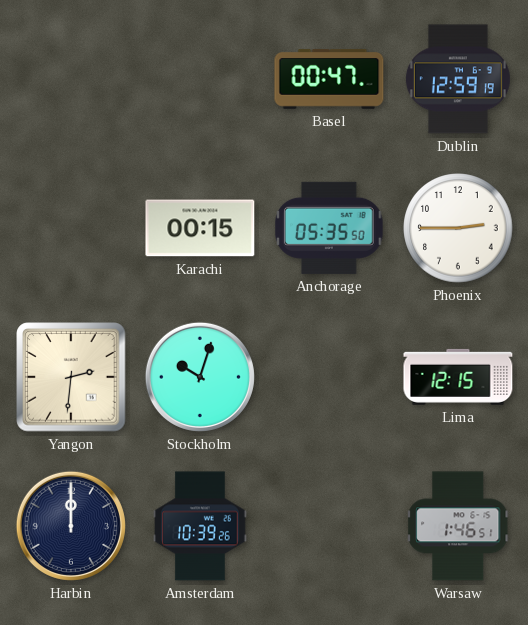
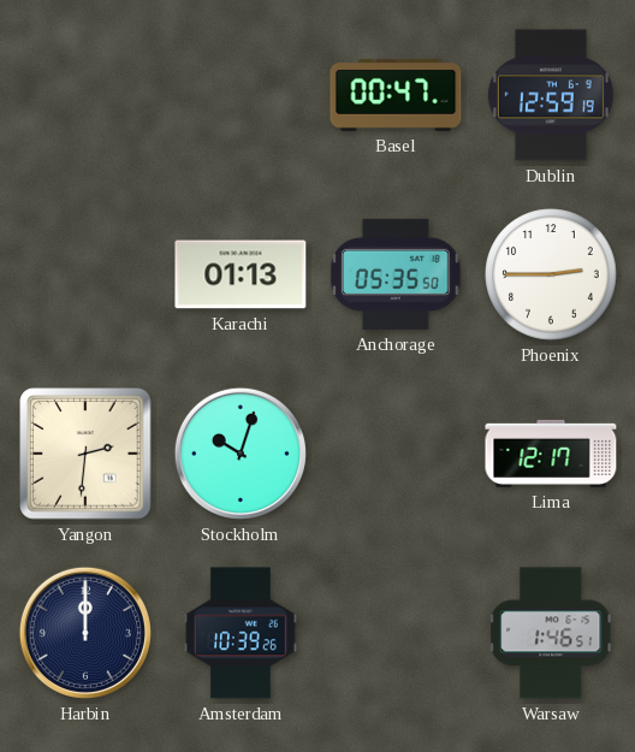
Karachi: 00:15 -> 01:13
Lima: 12:15 -> 12:17
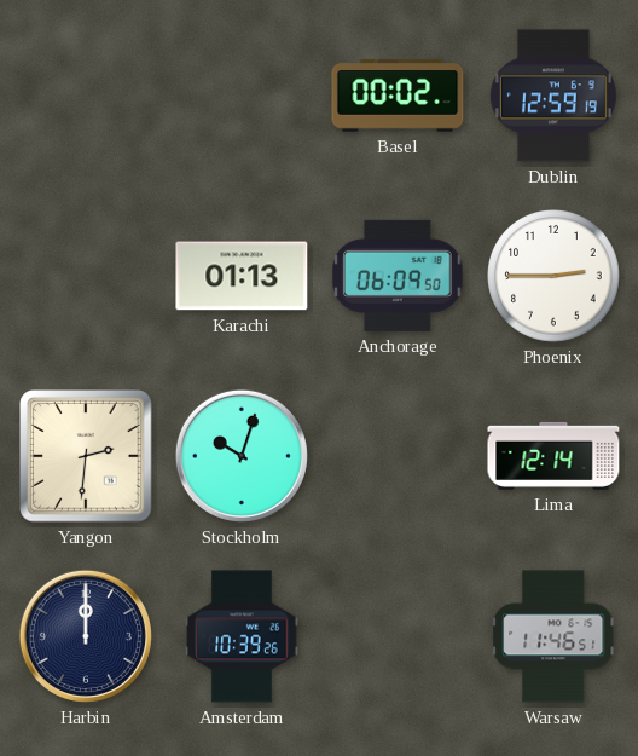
Basel: 00:47 -> 00:02
Anchorage: 05:35 -> 06:09
Lima: 12:17 -> 12:14
Warsaw: 1:46 -> 11:46
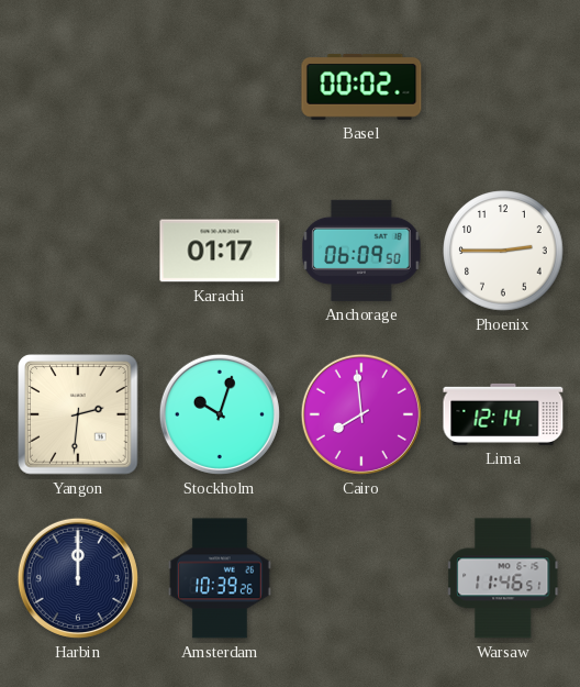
Dublin: 12:59 -> none
Karachi: 01:13 -> 01:17
Cairo: none -> 7:59
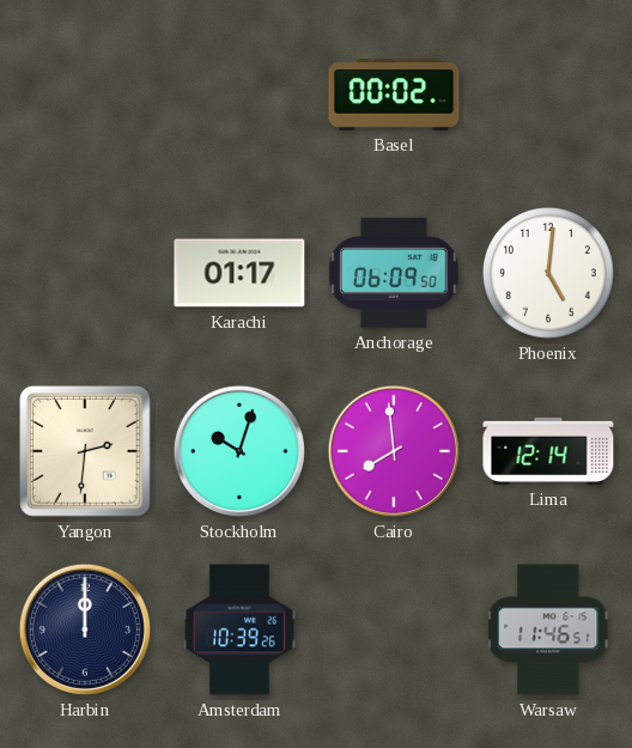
Phoenix: 2:45 -> 5:01
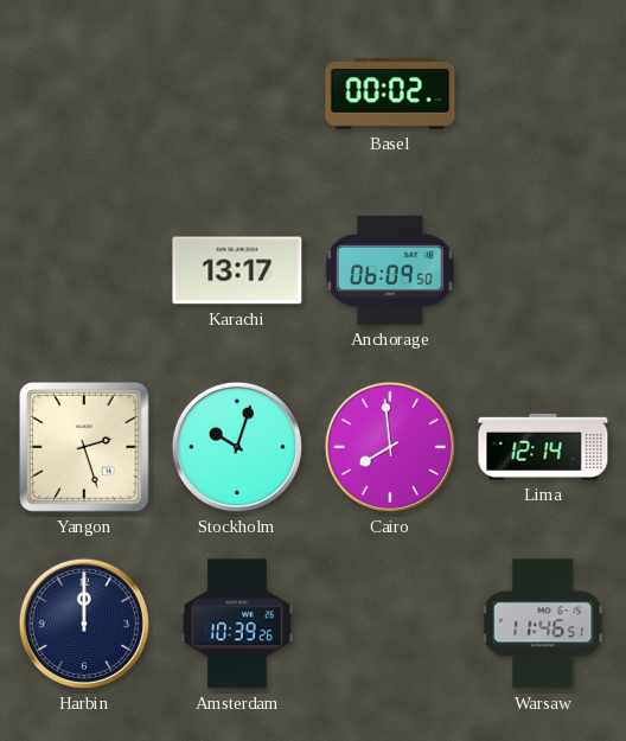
Karachi: 01:17 -> 13:17
Phoenix: 5:01 -> none
Yangon: 2:31 -> 2:27
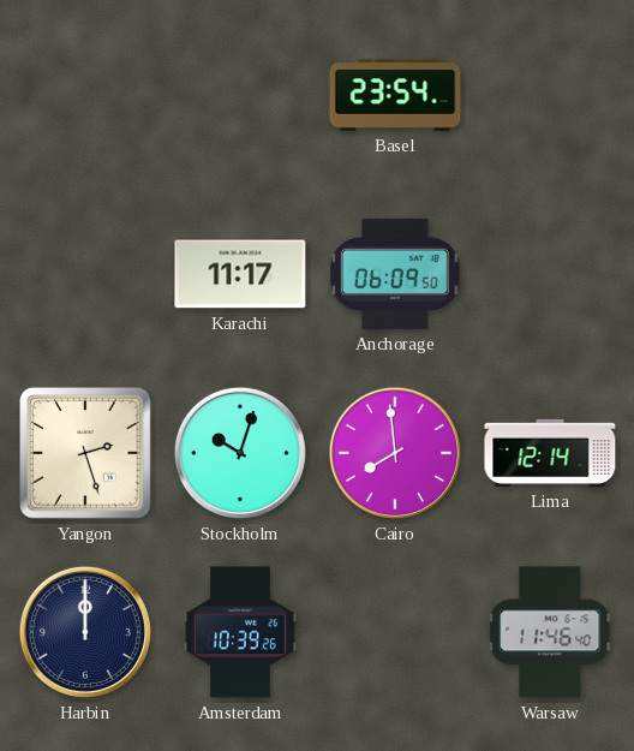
Basel: 00:02 -> 23:54
Karachi: 13:17 -> 11:17
Warsaw: 11:46:51 -> 11:46:40
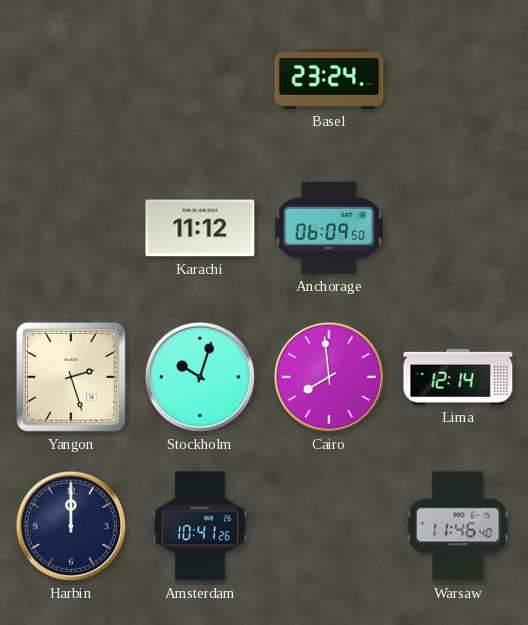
Basel: 23:54 -> 23:24
Karachi: 11:17 -> 11:12
Amsterdam: 10:39 -> 10:41
